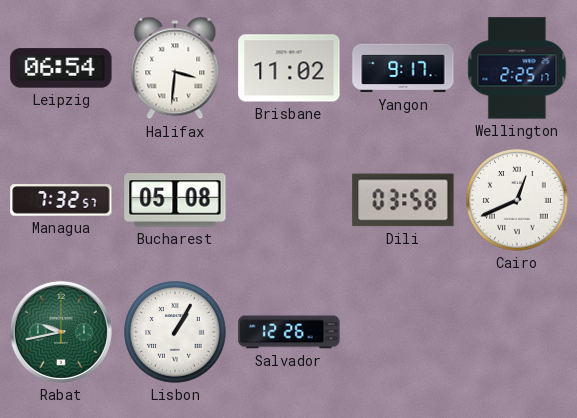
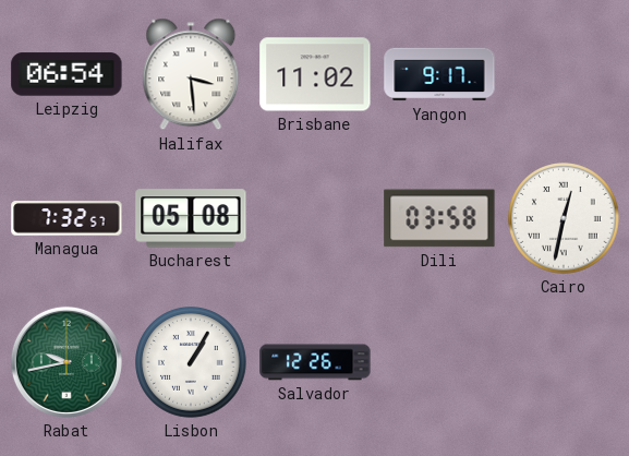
Halifax: 3:31 -> 3:29
Wellington: 2:25 -> none
Cairo: 12:41 -> 12:32
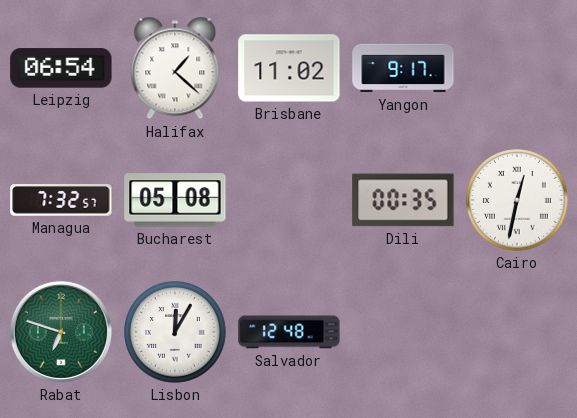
Halifax: 3:29 -> 1:22
Dili: 03:58 -> 00:35
Rabat: 9:43 -> 6:48
Lisbon: 1:05 -> 12:05
Salvador: 12:26 -> 12:48
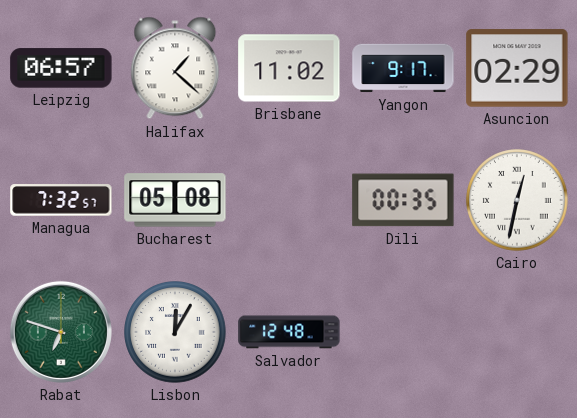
Leipzig: 06:54 -> 06:57
Asuncion: none -> 02:29
